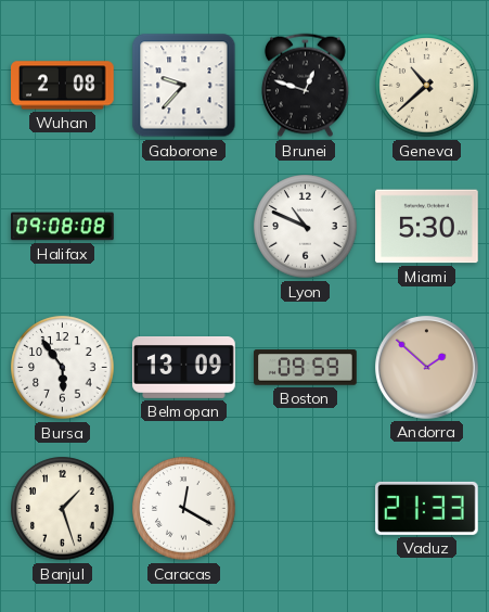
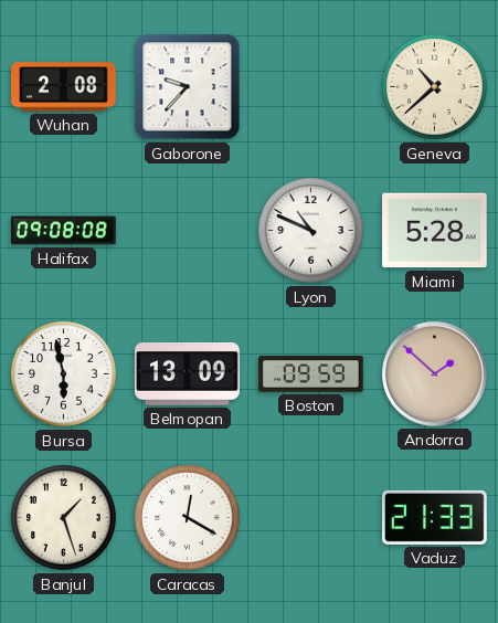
Brunei: 12:48 -> none
Miami: 5:30 -> 5:28
Bursa: 5:54 -> 5:58
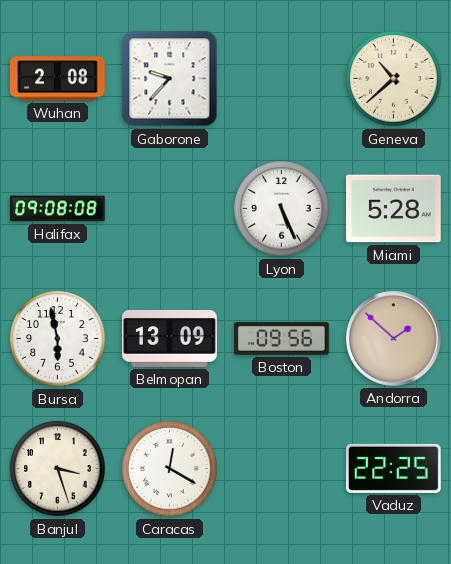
Lyon: 10:49 -> 5:26
Boston: 09:59 -> 09:56
Banjul: 1:27 -> 3:27
Vaduz: 21:33 -> 22:25
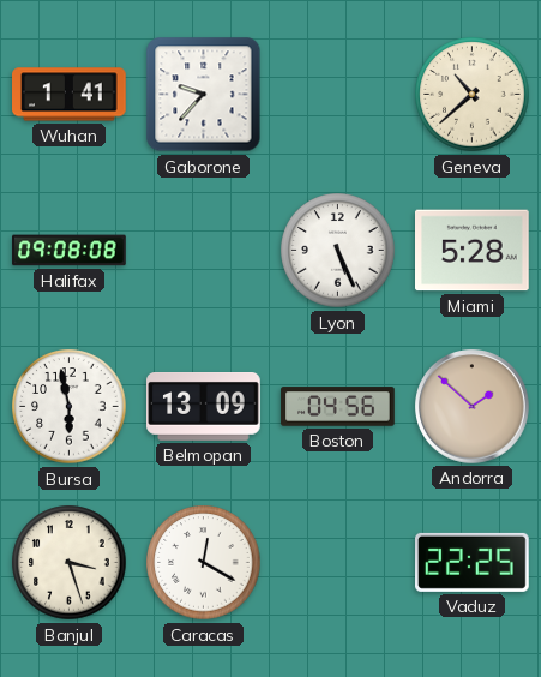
Wuhan: 2:08 -> 1:41
Boston: 09:56 -> 04:56
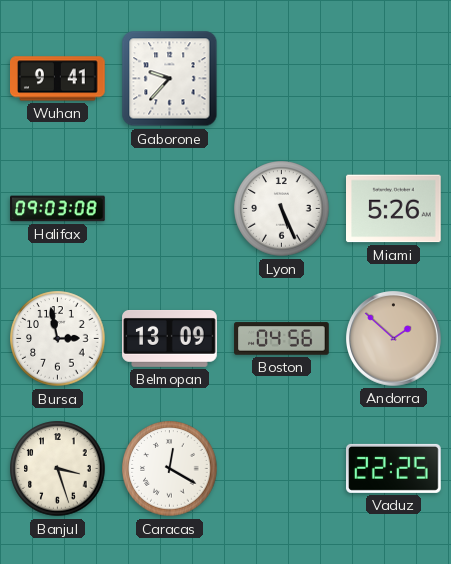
Wuhan: 1:41 -> 9:41
Geneva: 10:38 -> none
Halifax: 09:08 -> 09:03
Miami: 5:28 -> 5:26
Bursa: 5:58 -> 2:58
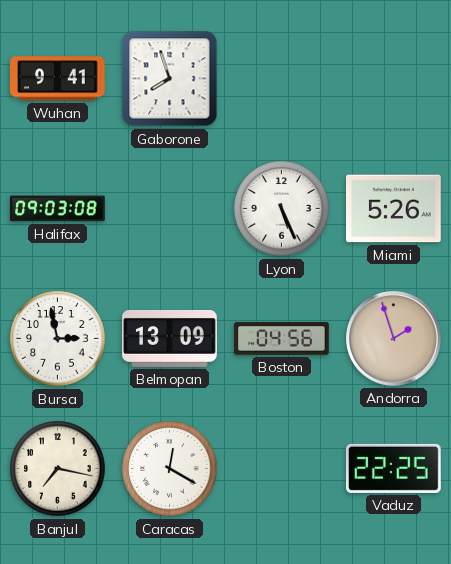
Gaborone: 9:37 -> 7:57
Andorra: 1:52 -> 1:57
Banjul: 3:27 -> 7:17
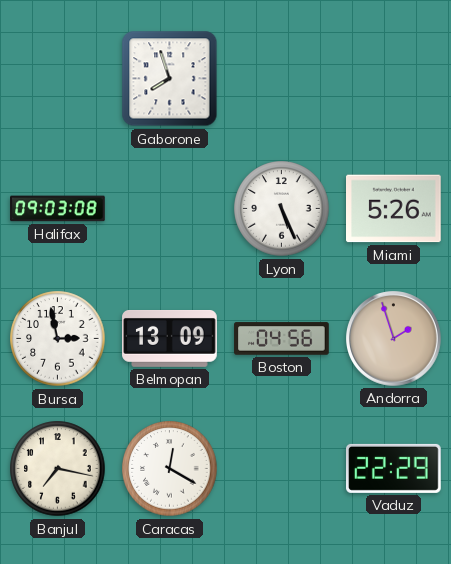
Wuhan: 9:41 -> none
Vaduz: 22:25 -> 22:29
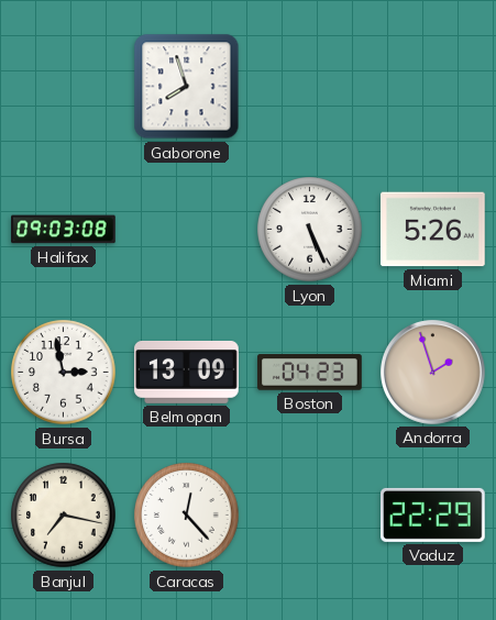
Boston: 04:56 -> 04:23
Caracas: 12:20 -> 12:23
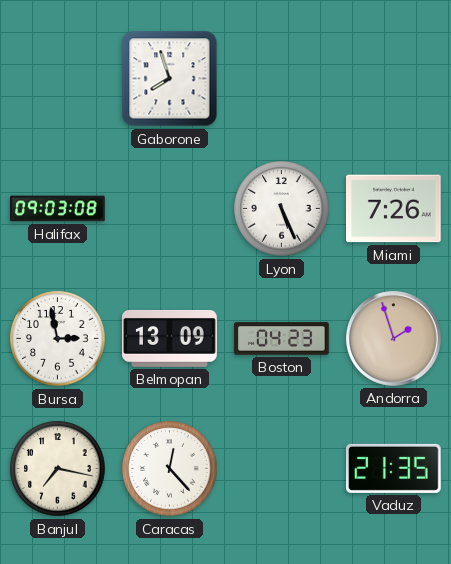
Miami: 5:26 -> 7:26
Vaduz: 22:29 -> 21:35
